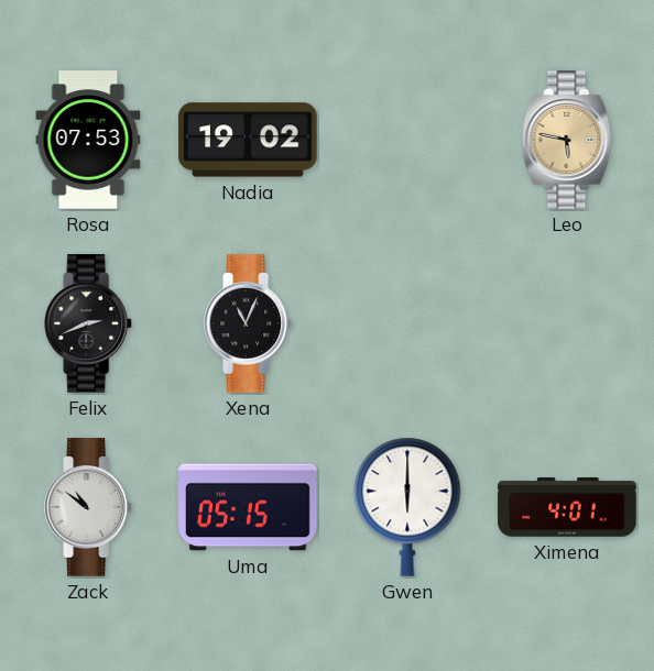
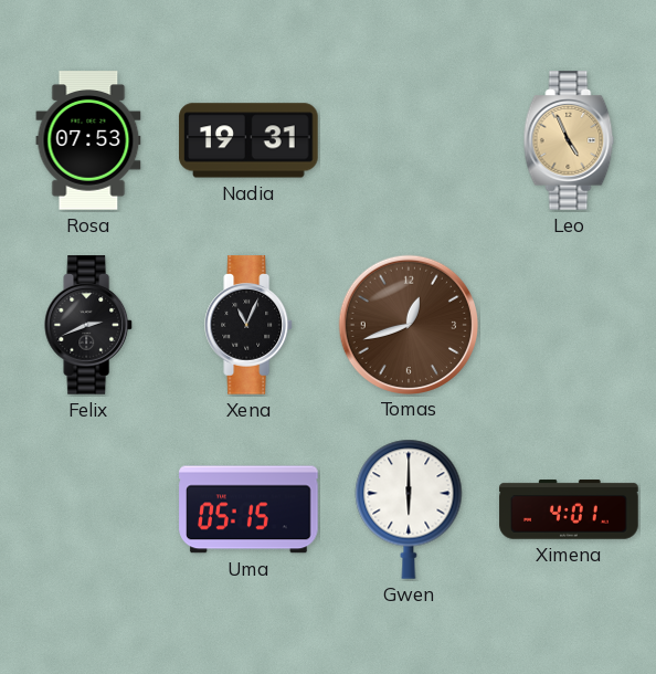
Nadia: 19:02 -> 19:31
Leo: 5:47 -> 4:56
Tomas: none -> 12:42
Zack: 10:51 -> none
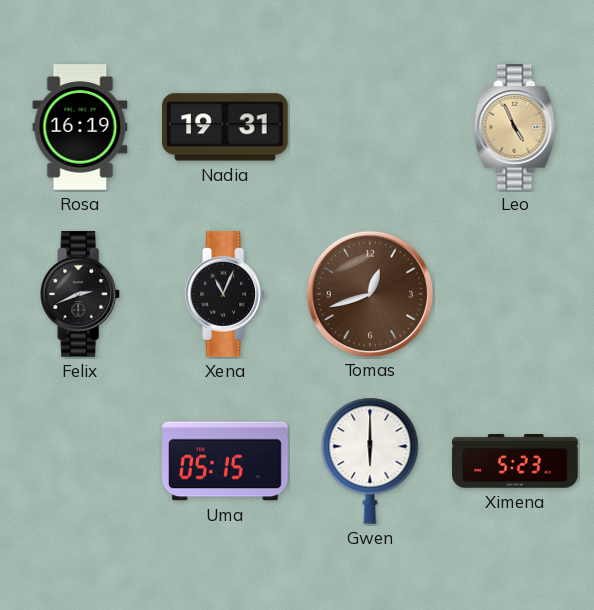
Rosa: 07:53 -> 16:19
Ximena: 4:01 -> 5:23
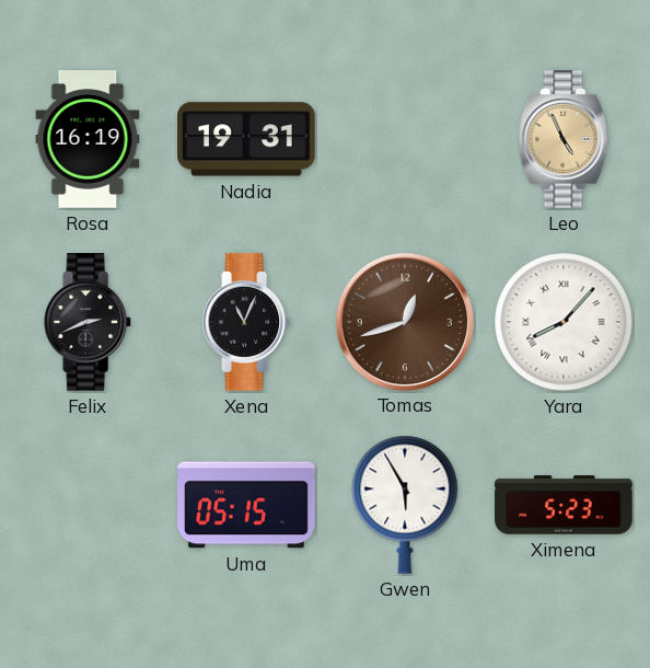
Yara: none -> 8:07
Gwen: 6:00 -> 5:55
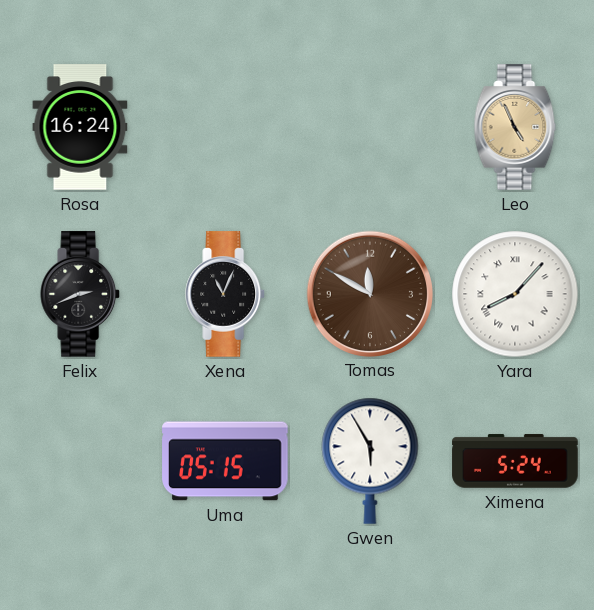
Rosa: 16:19 -> 16:24
Nadia: 19:31 -> none
Tomas: 12:42 -> 11:50
Ximena: 5:23 -> 5:24
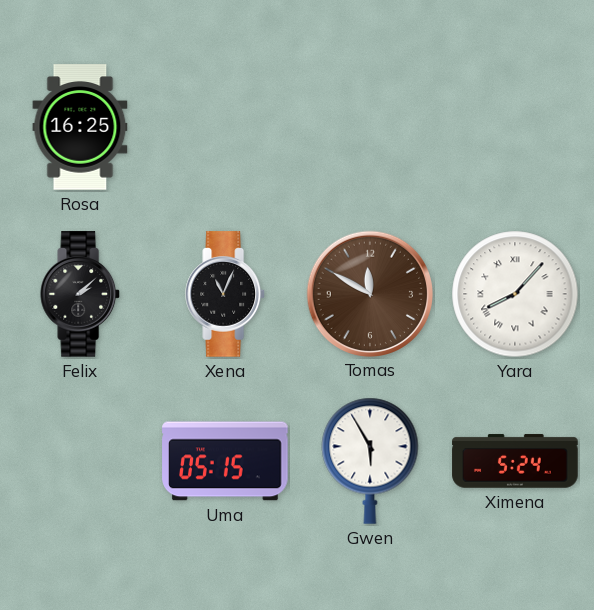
Rosa: 16:24 -> 16:25
Leo: 4:56 -> none
Felix: 2:41 -> 2:08
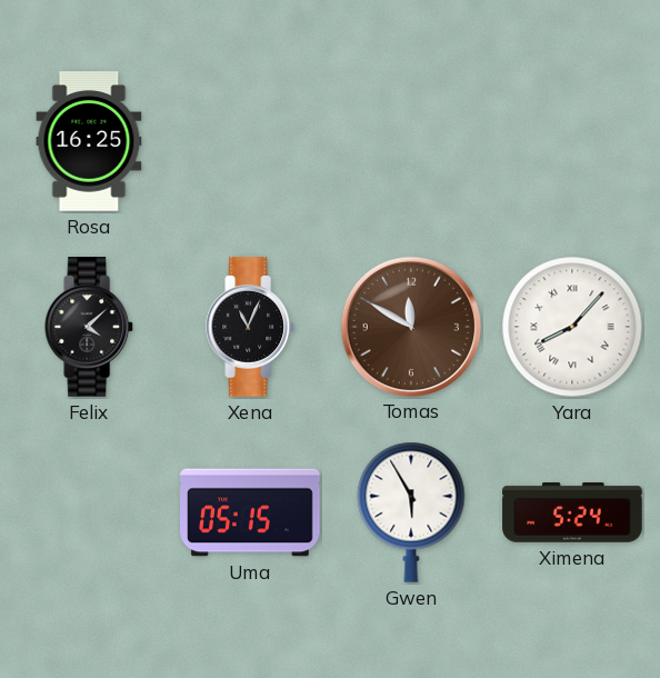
Felix: 2:08 -> 4:08
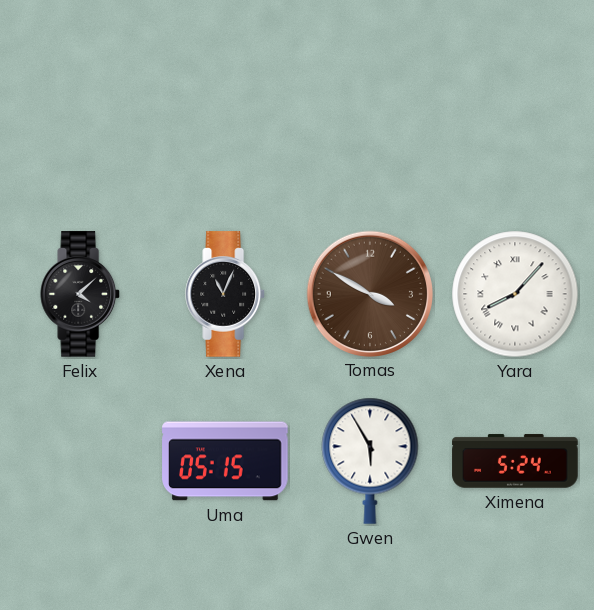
Rosa: 16:25 -> none
Tomas: 11:50 -> 3:50
